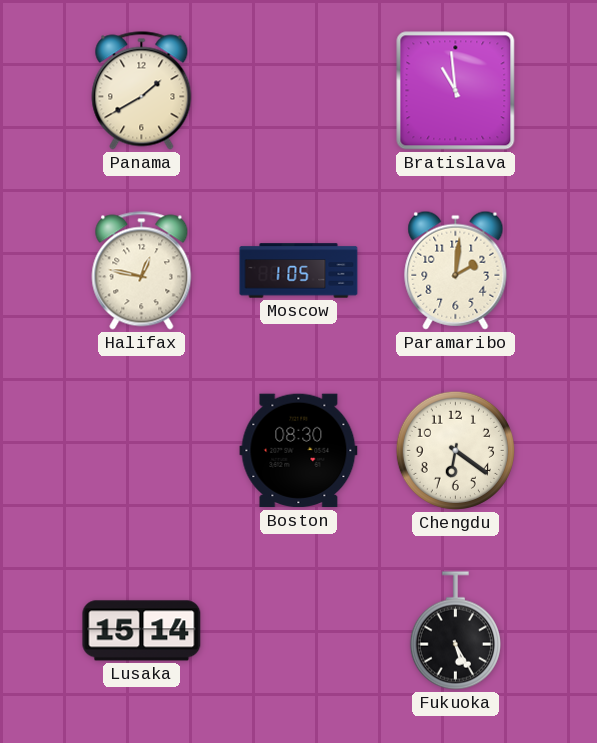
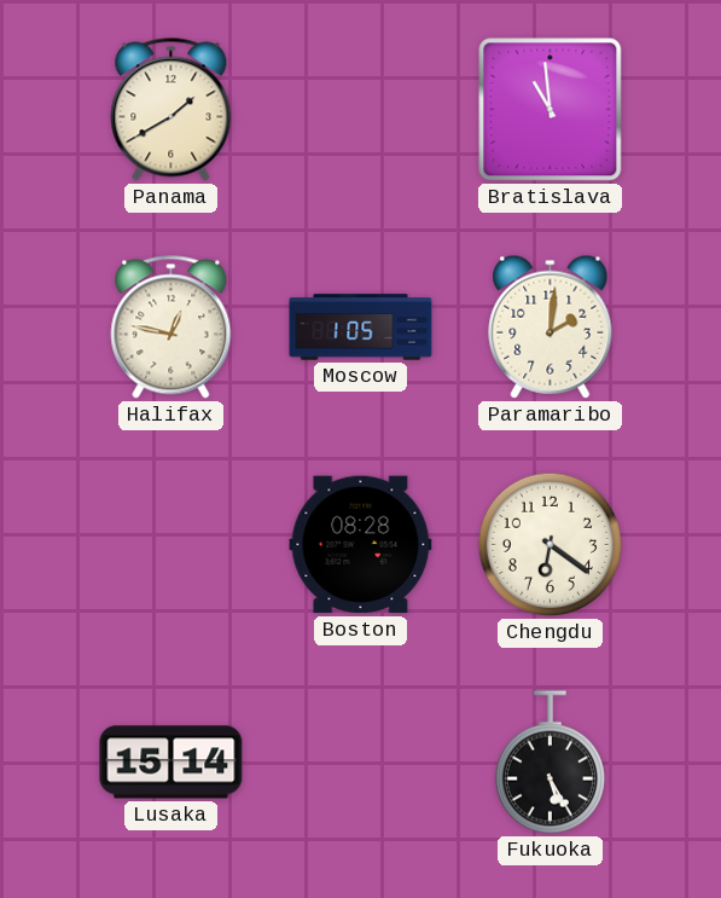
Boston: 08:30 -> 08:28
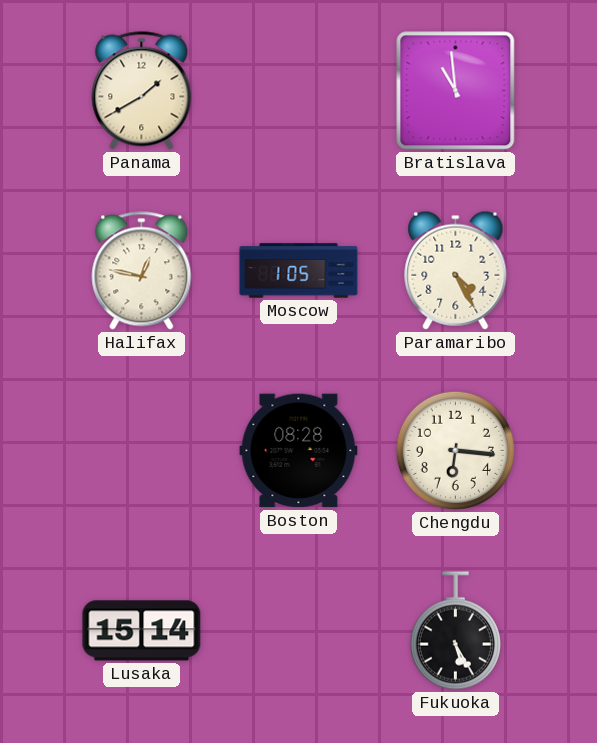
Paramaribo: 2:01 -> 4:25
Chengdu: 6:21 -> 6:16
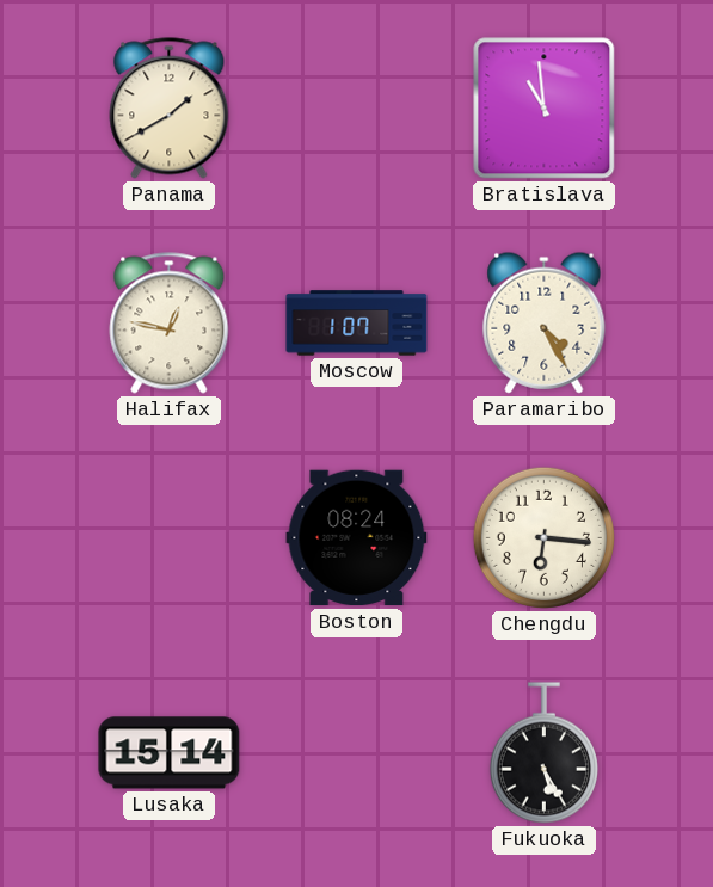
Moscow: 1:05 -> 1:07
Boston: 08:28 -> 08:24
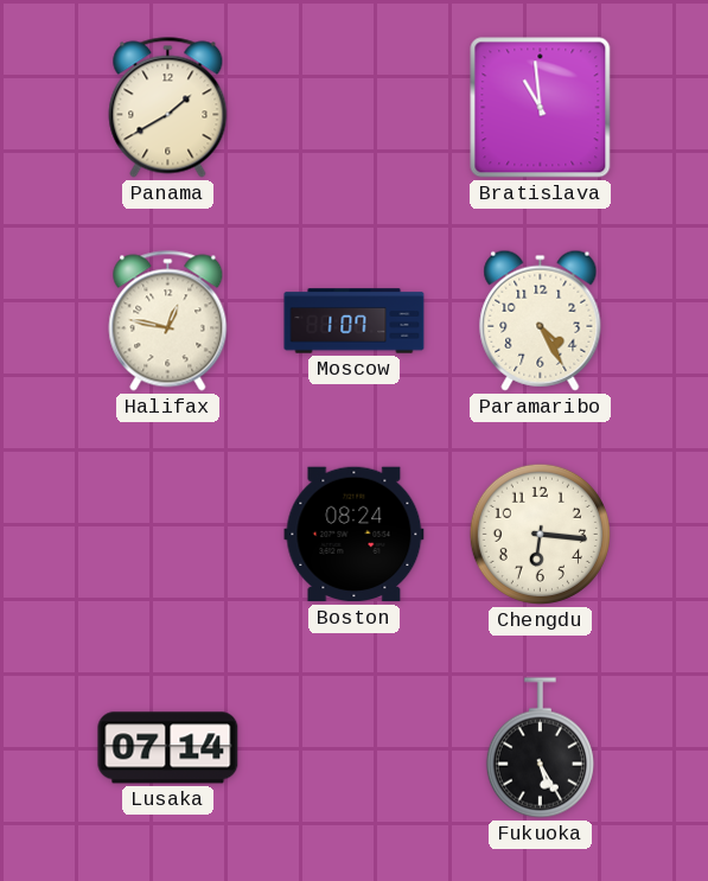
Lusaka: 15:14 -> 07:14
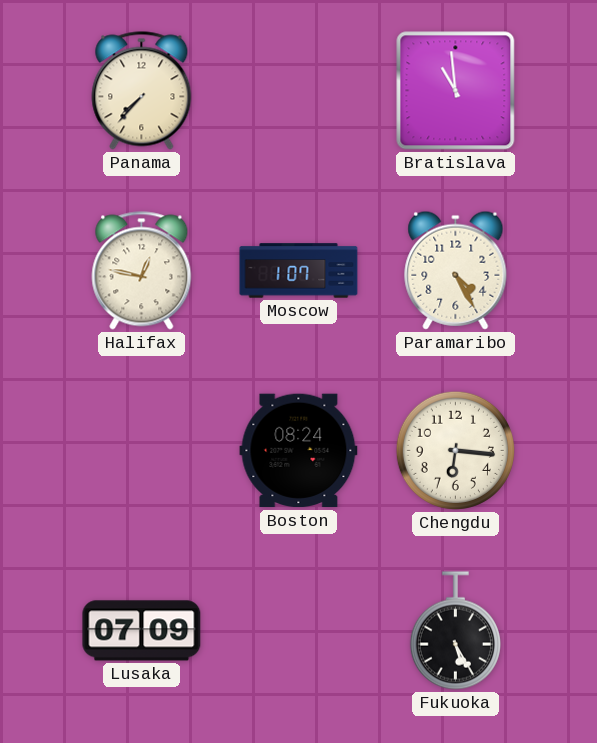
Panama: 1:40 -> 7:37
Lusaka: 07:14 -> 07:09
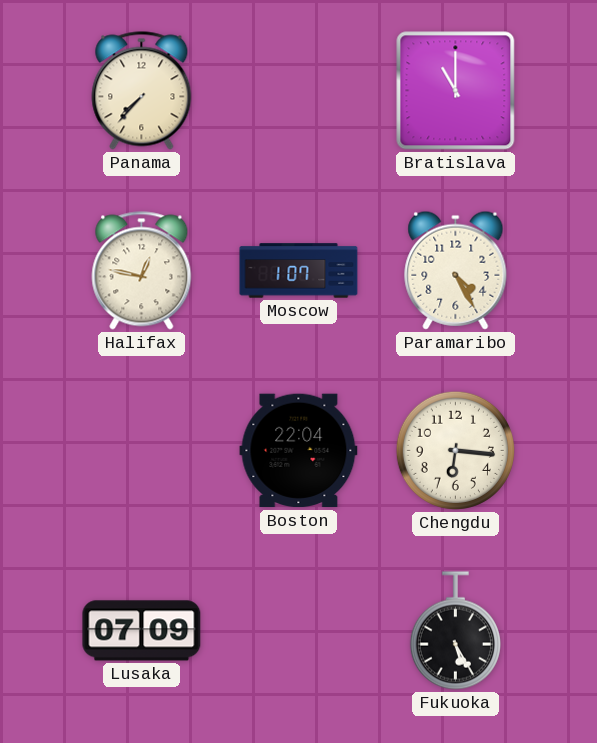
Bratislava: 10:59 -> 11:00
Boston: 08:24 -> 22:04
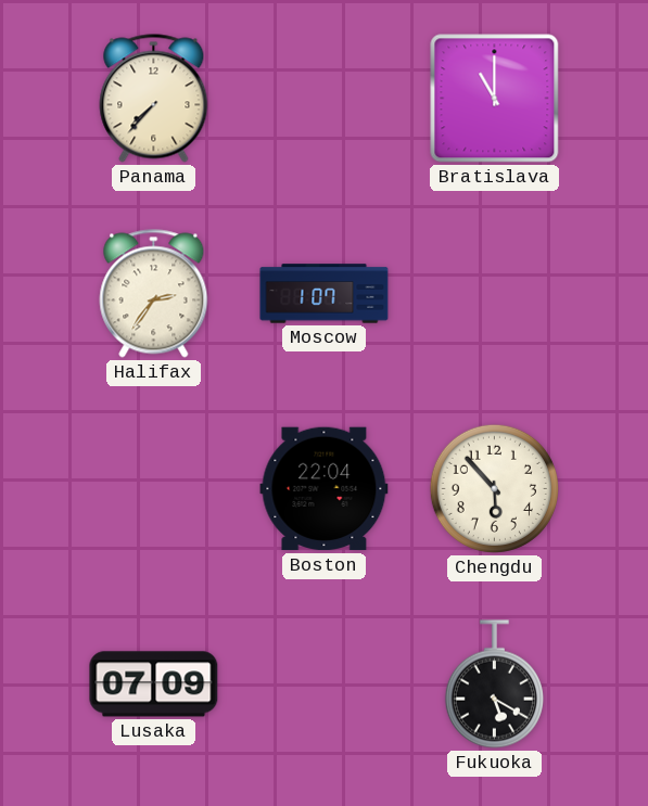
Halifax: 12:47 -> 2:36
Paramaribo: 4:25 -> none
Chengdu: 6:16 -> 5:53
Fukuoka: 5:25 -> 5:20
